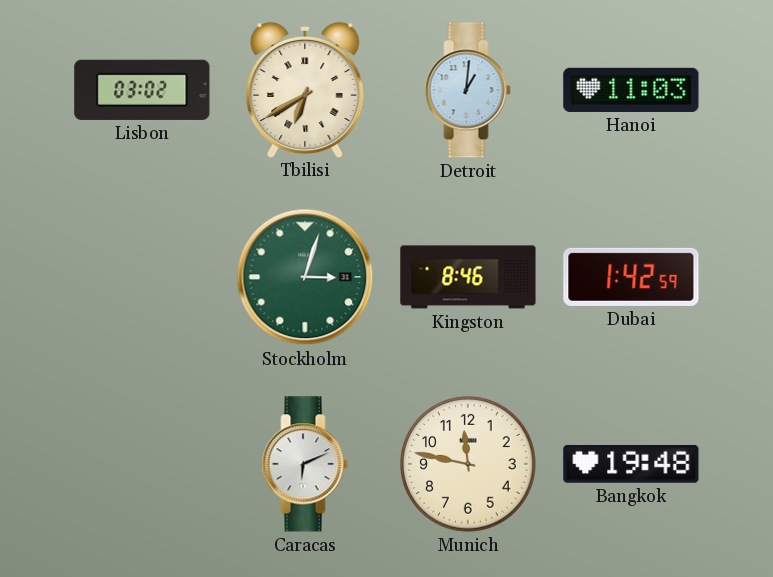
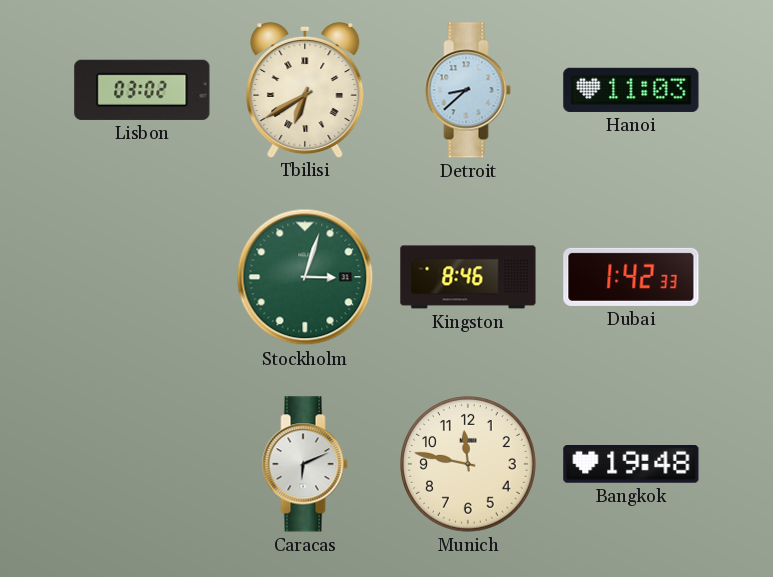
Detroit: 1:01 -> 8:38
Dubai: 1:42:59 -> 1:42:33
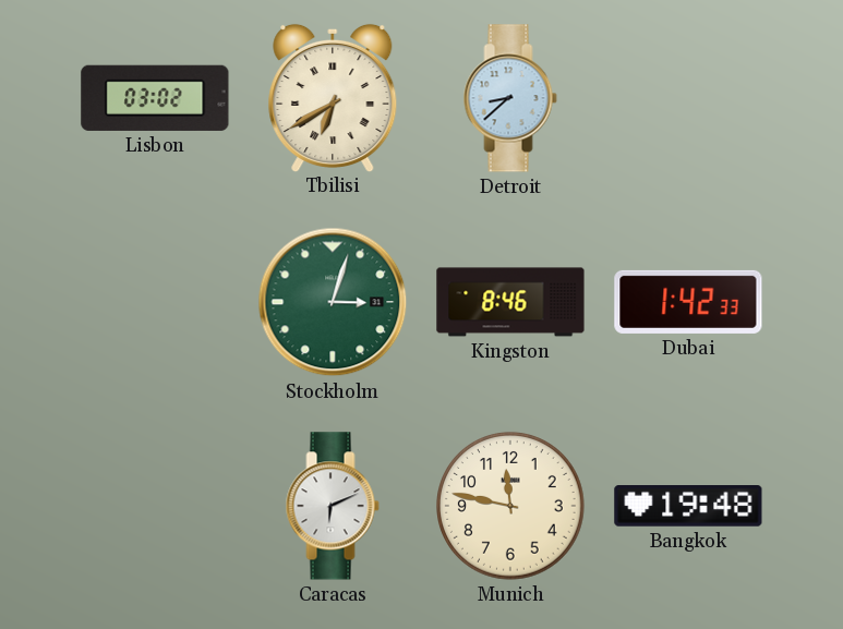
Hanoi: 11:03 -> none
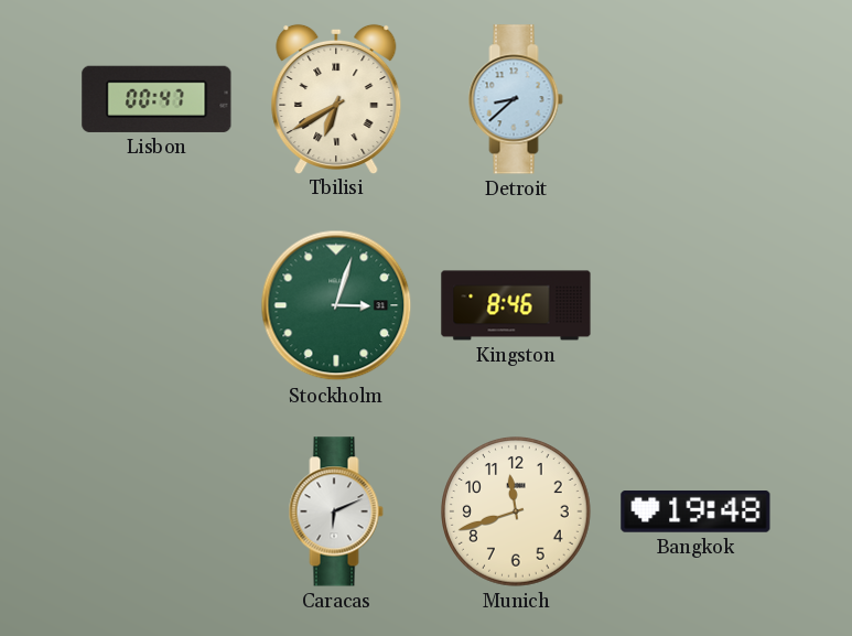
Lisbon: 03:02 -> 00:47
Dubai: 1:42 -> none
Munich: 11:47 -> 11:42
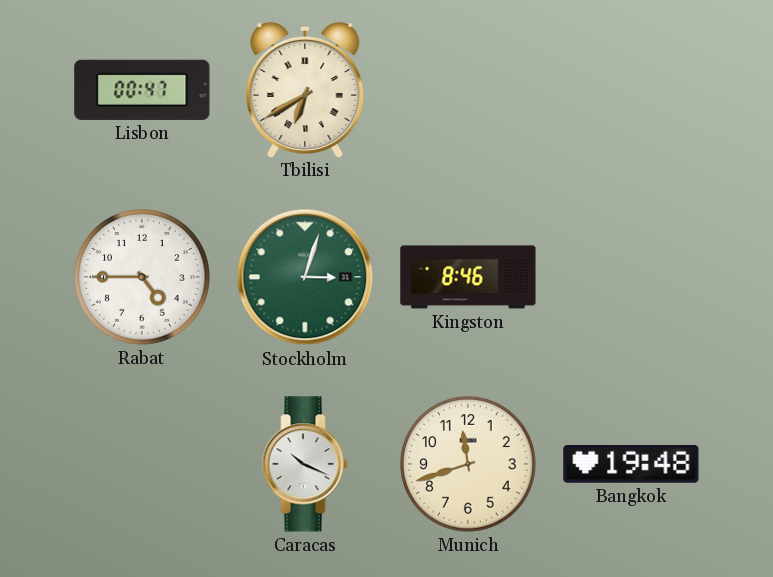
Detroit: 8:38 -> none
Rabat: none -> 4:45
Caracas: 6:11 -> 10:19
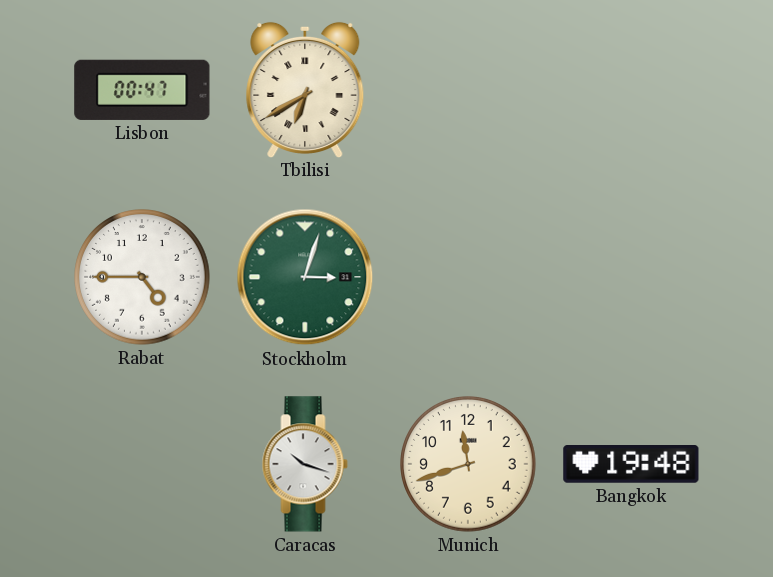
Kingston: 8:46 -> none
Caracas: 10:19 -> 10:18
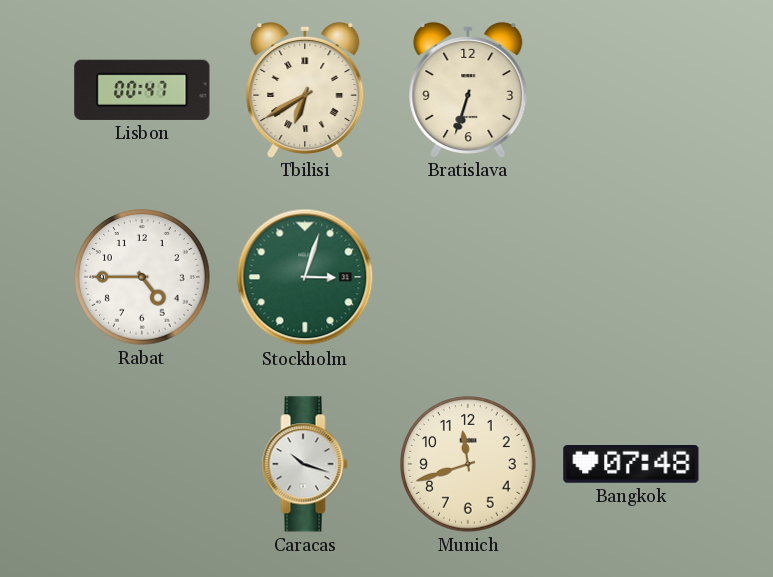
Bratislava: none -> 6:33
Bangkok: 19:48 -> 07:48
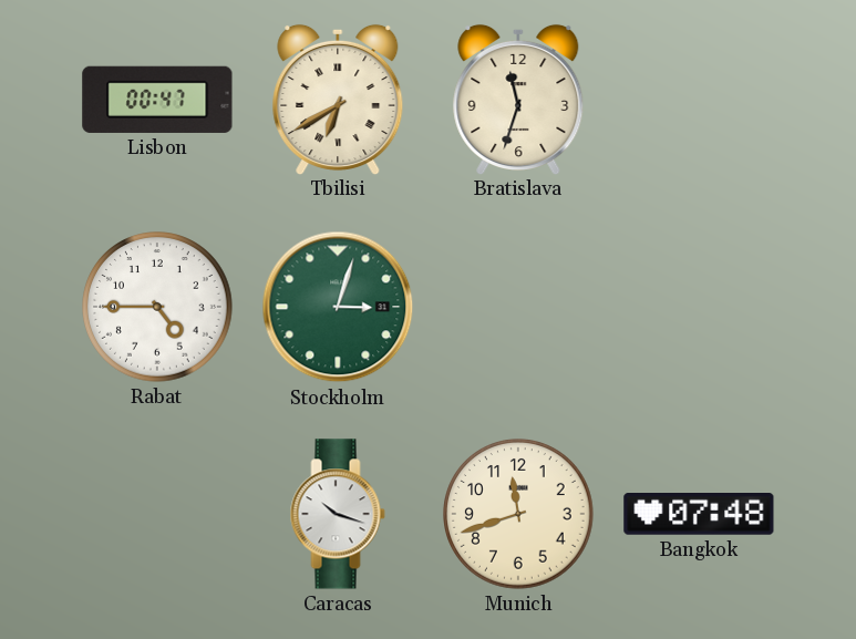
Bratislava: 6:33 -> 11:33
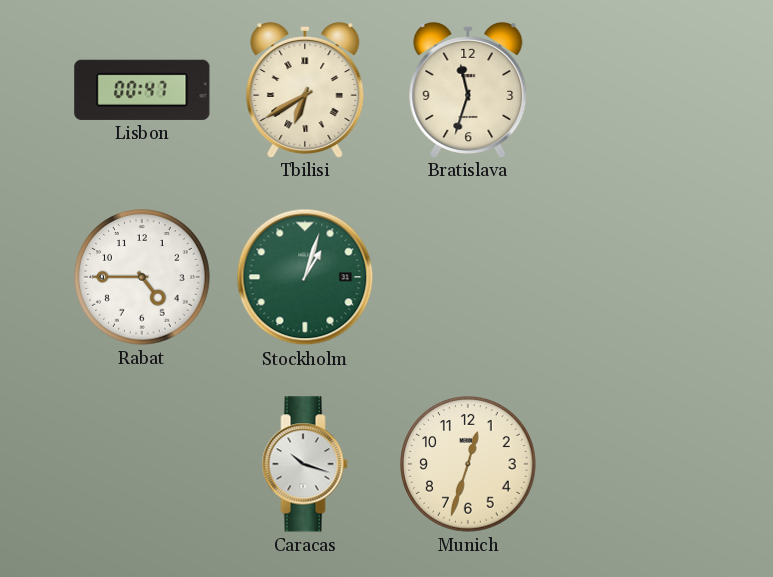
Stockholm: 3:03 -> 1:03
Munich: 11:42 -> 12:33
Bangkok: 07:48 -> none
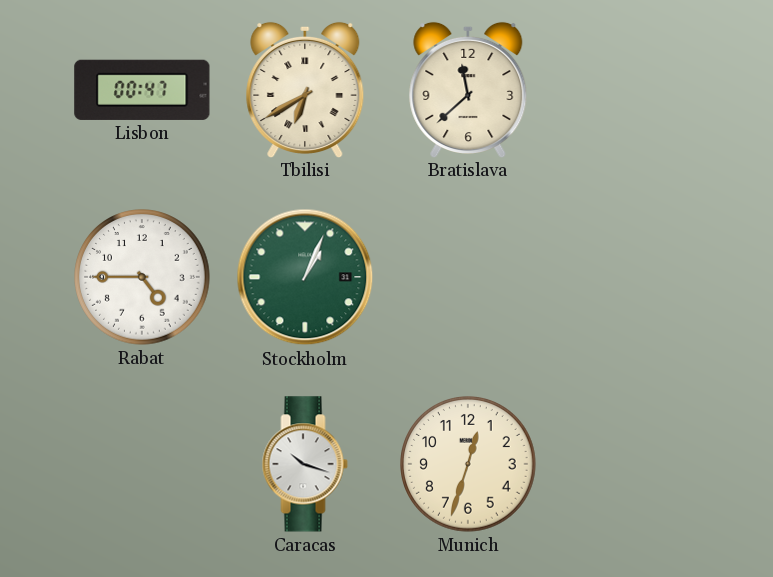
Bratislava: 11:33 -> 11:38
Stockholm: 1:03 -> 1:04
